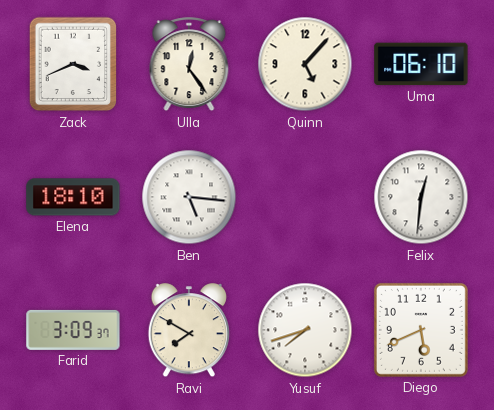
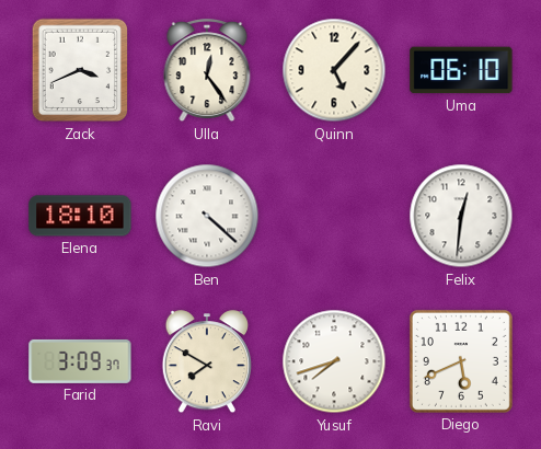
Ben: 5:16 -> 4:22
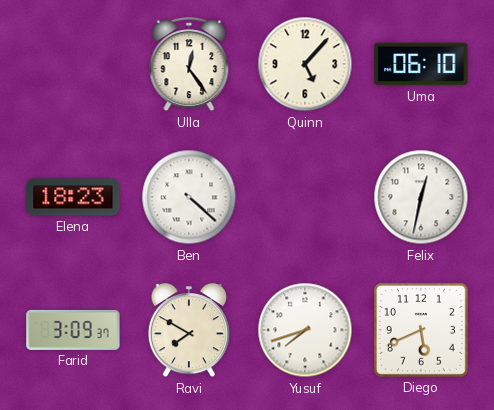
Zack: 3:41 -> none
Elena: 18:10 -> 18:23
Felix: 12:31 -> 12:32
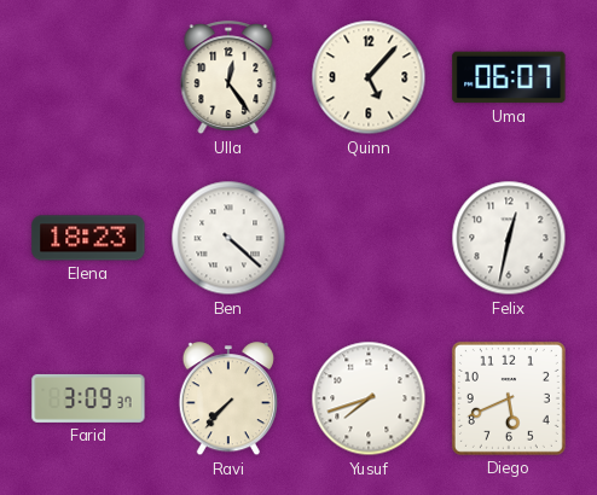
Uma: 06:10 -> 06:07
Ravi: 7:50 -> 7:37
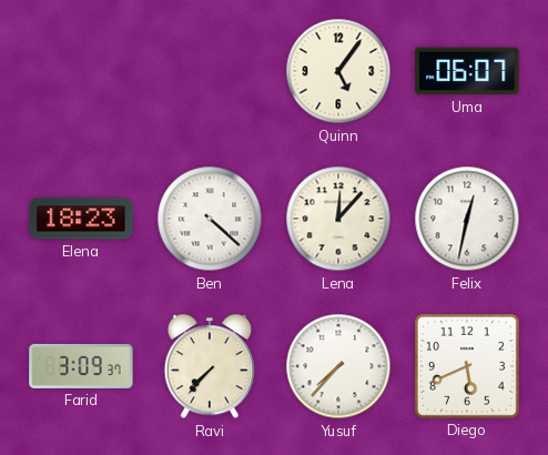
Ulla: 12:24 -> none
Quinn: 5:07 -> 5:06
Lena: none -> 12:07
Yusuf: 7:42 -> 7:37
